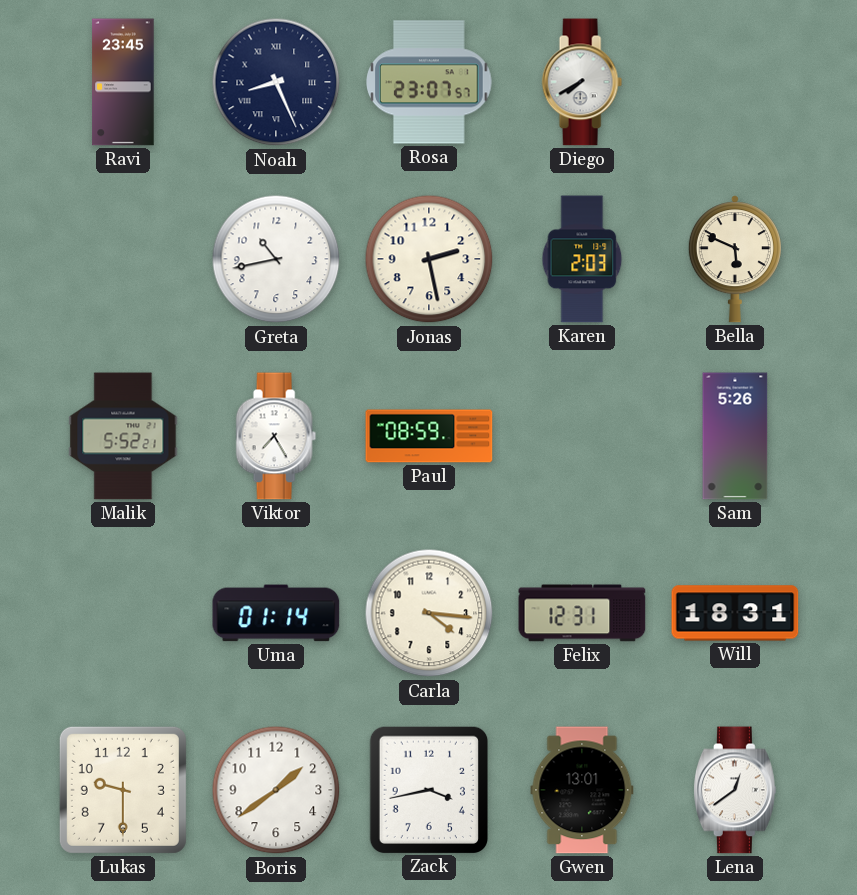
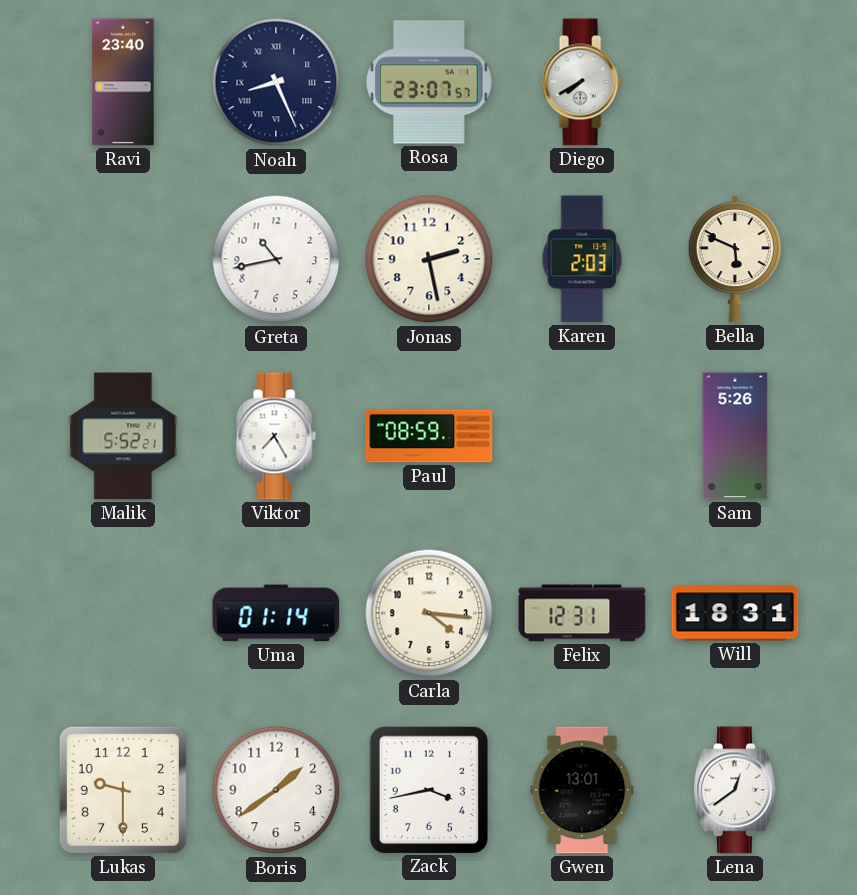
Ravi: 23:45 -> 23:40
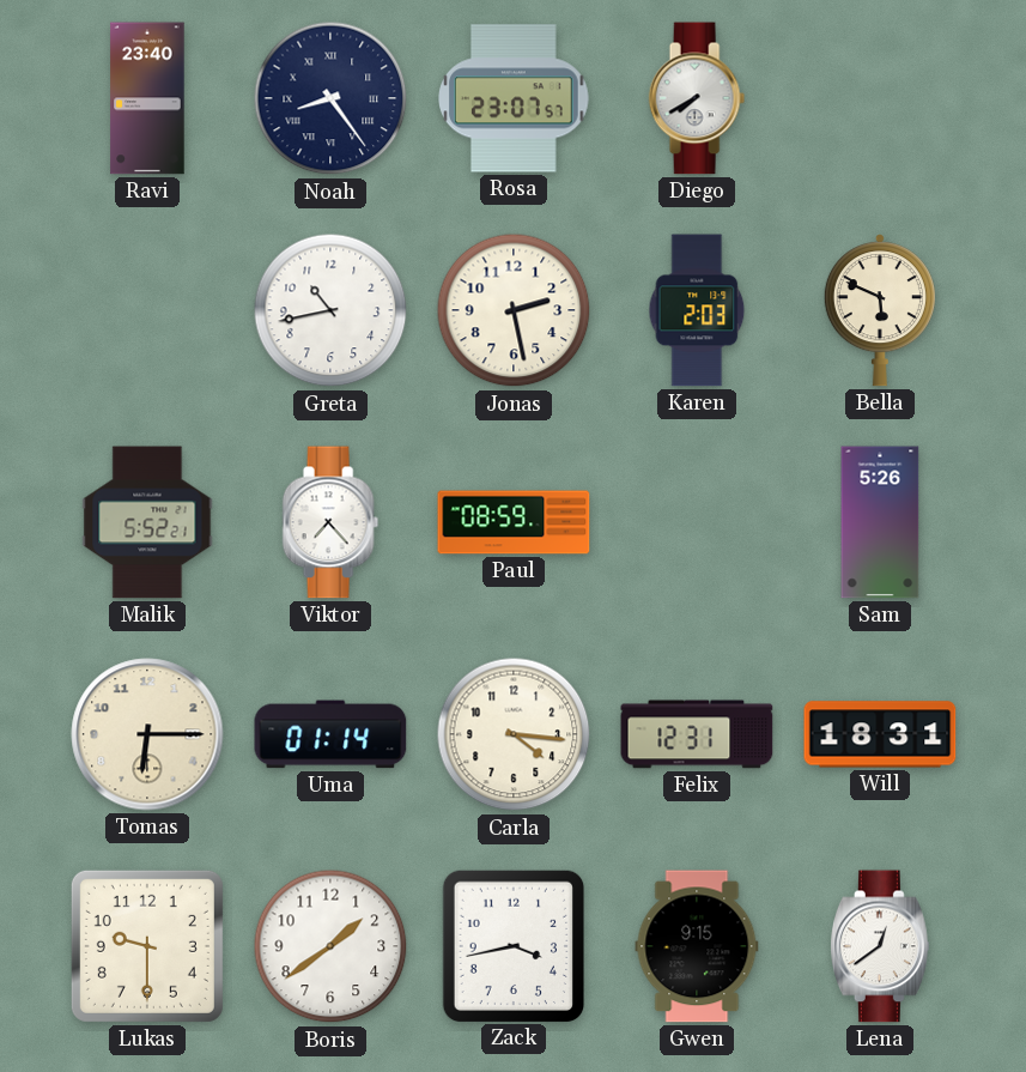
Noah: 8:26 -> 8:24
Viktor: 7:25 -> 7:23
Tomas: none -> 6:15
Gwen: 13:01 -> 9:15
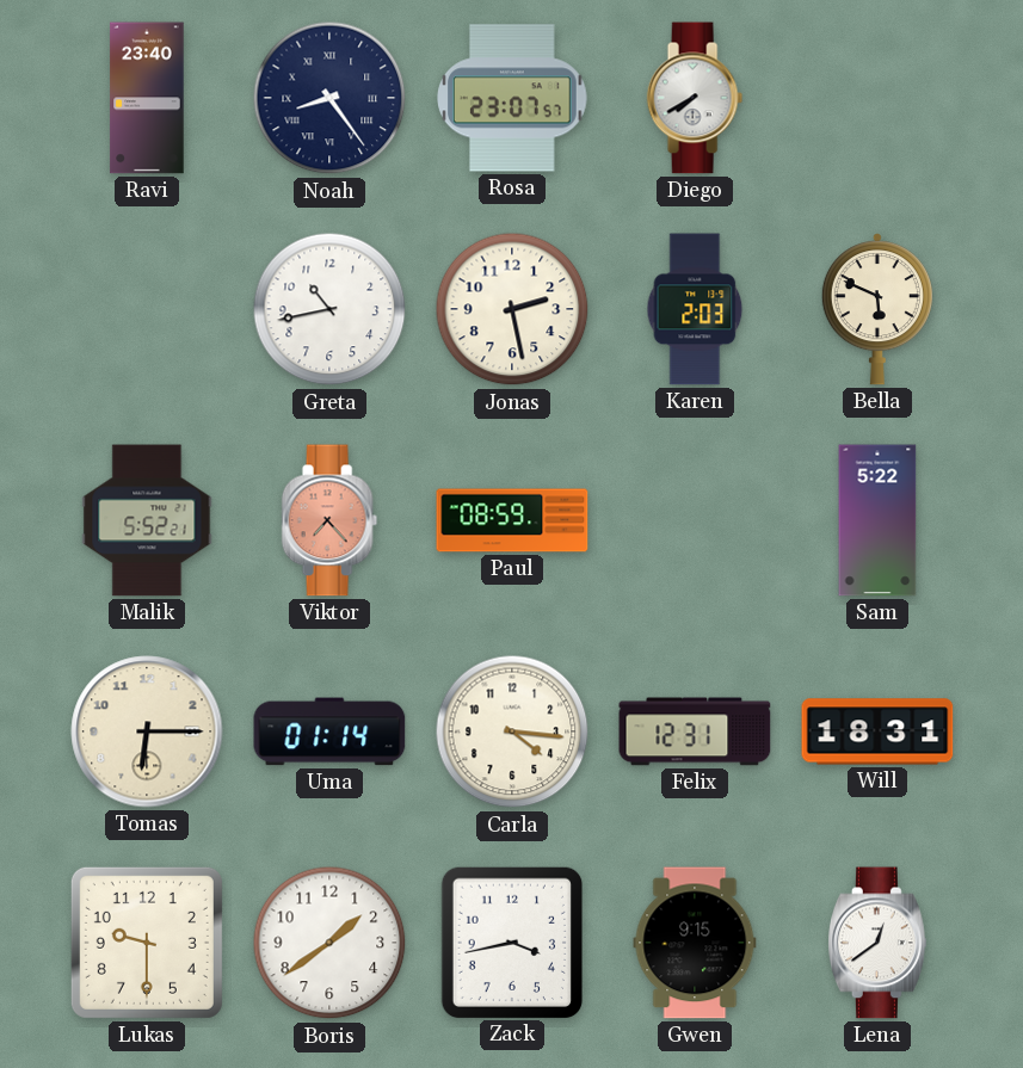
Viktor dial: white -> salmon
Sam: 5:26 -> 5:22
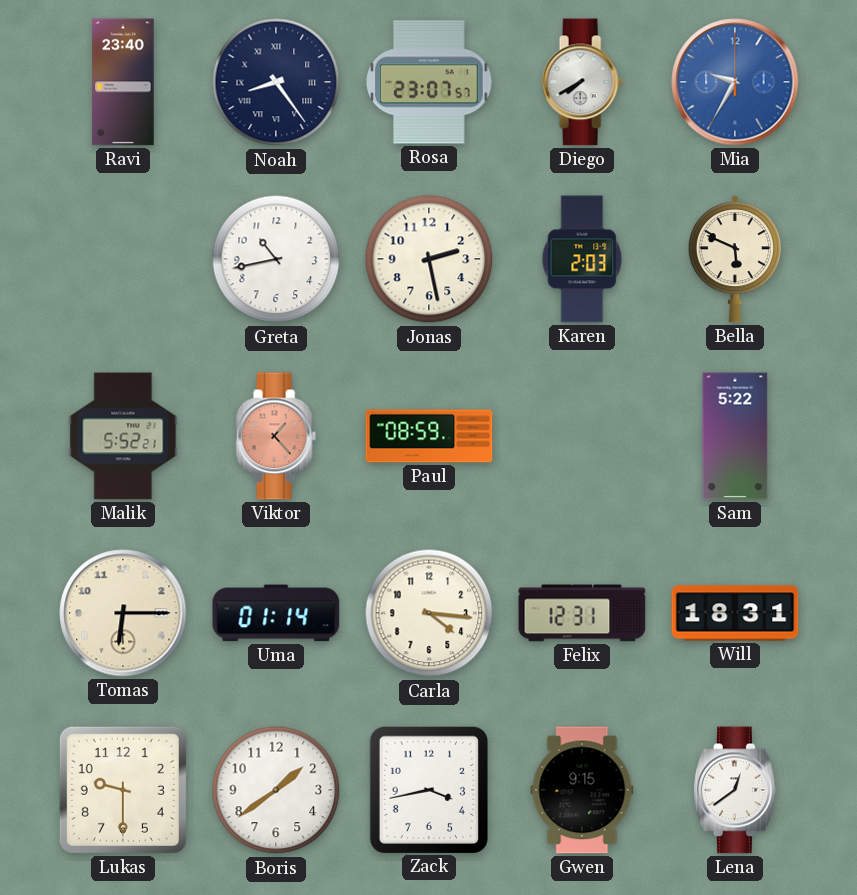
Mia: none -> 9:35
Viktor: 7:23 -> 1:23
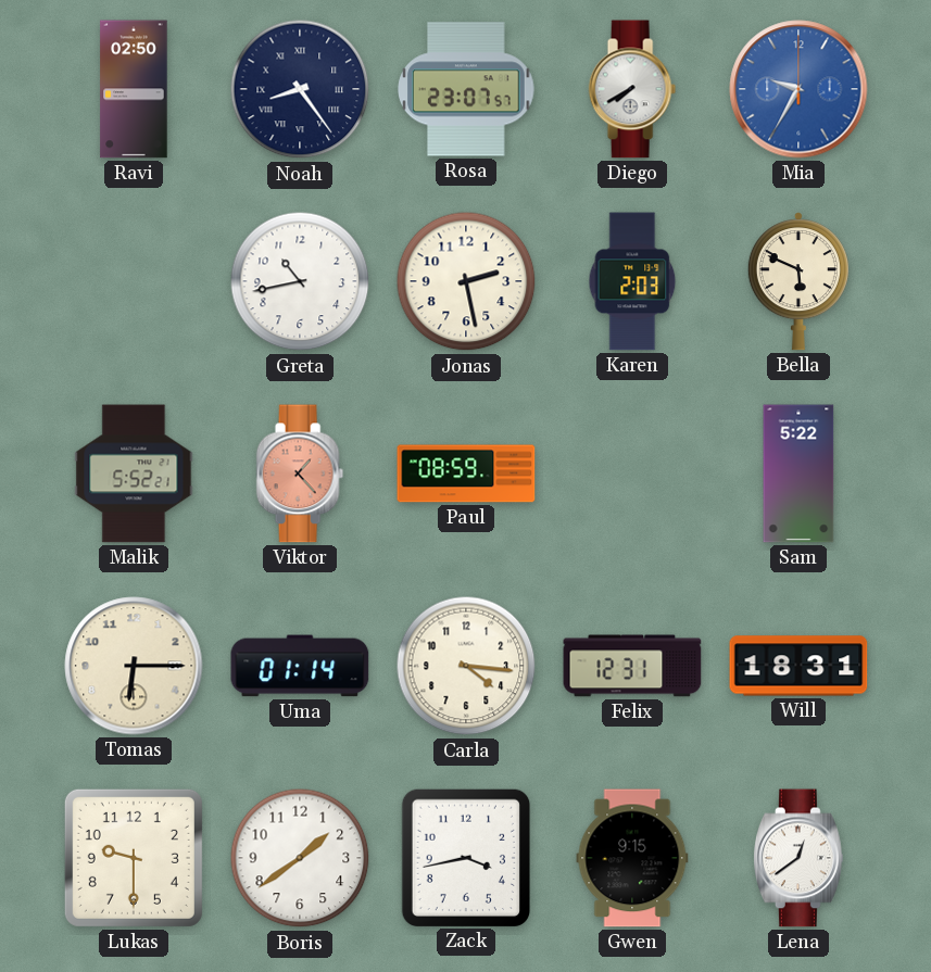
Ravi: 23:40 -> 02:50
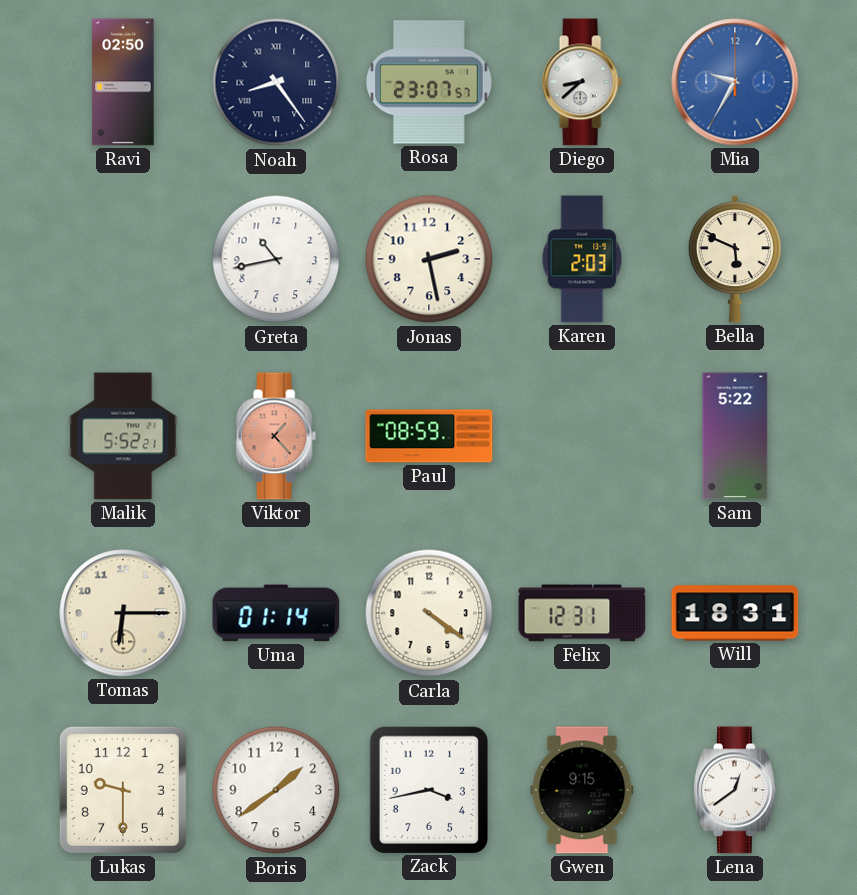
Diego: 7:40 -> 8:38
Carla: 4:16 -> 4:21
